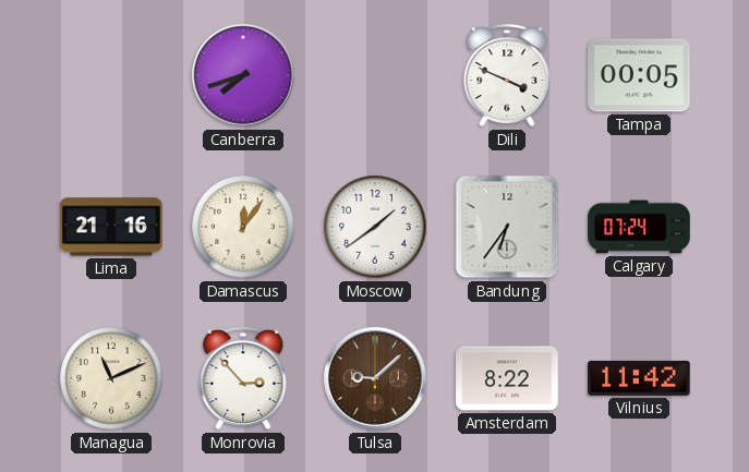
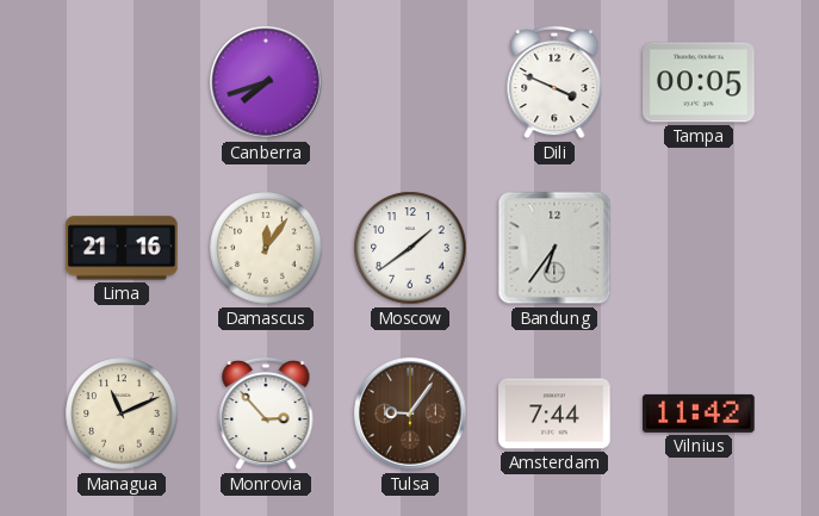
Calgary: 07:24 -> none
Tulsa: 9:08 -> 9:06
Amsterdam: 8:22 -> 7:44
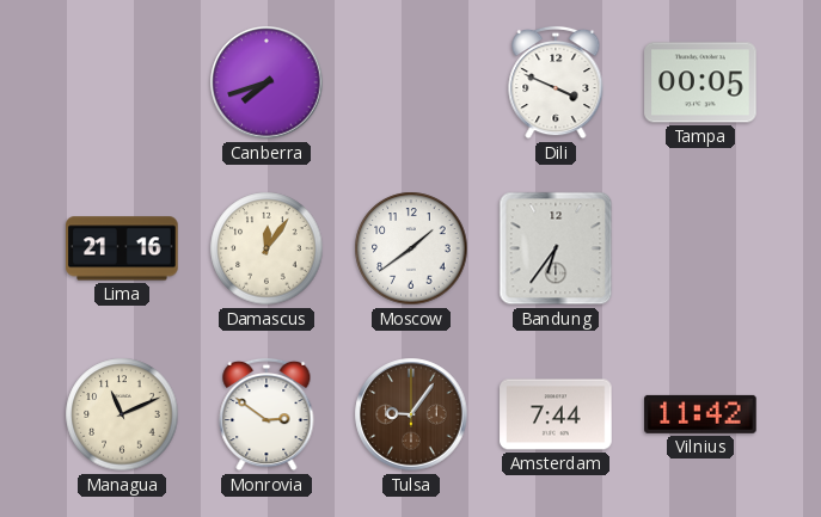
Monrovia: 2:53 -> 2:51
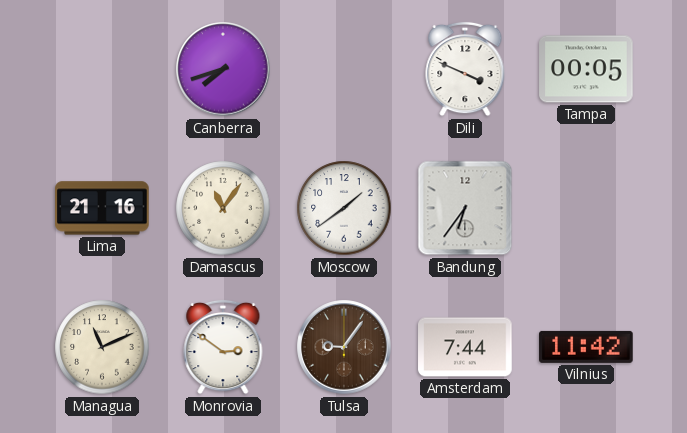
Damascus: 12:06 -> 11:06
